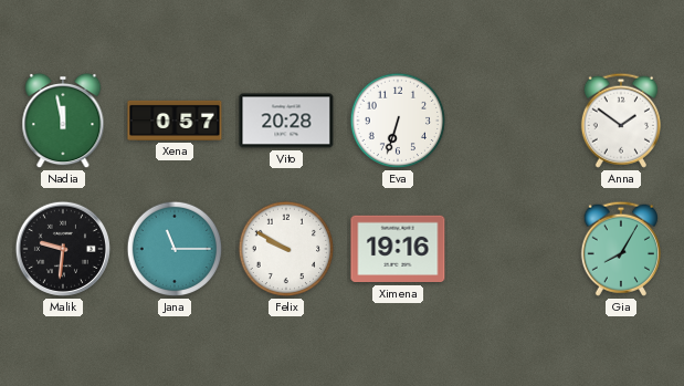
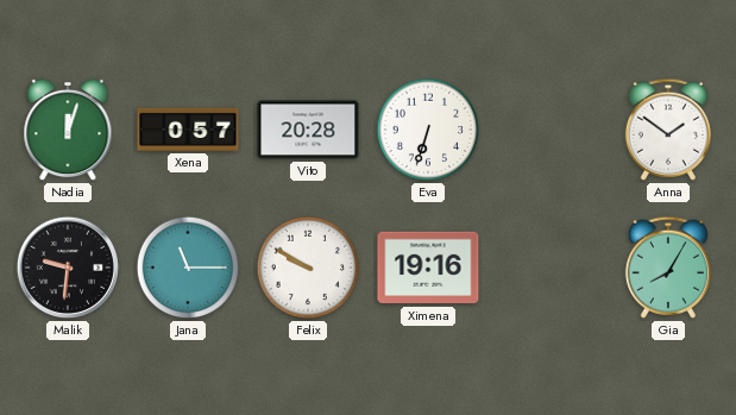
Nadia: 11:58 -> 12:03
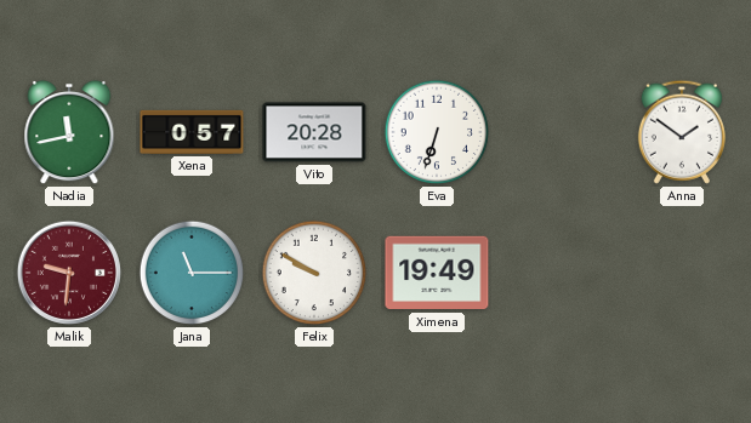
Nadia: 12:03 -> 11:43
Malik dial: black -> burgundy
Ximena: 19:16 -> 19:49
Gia: 8:05 -> none
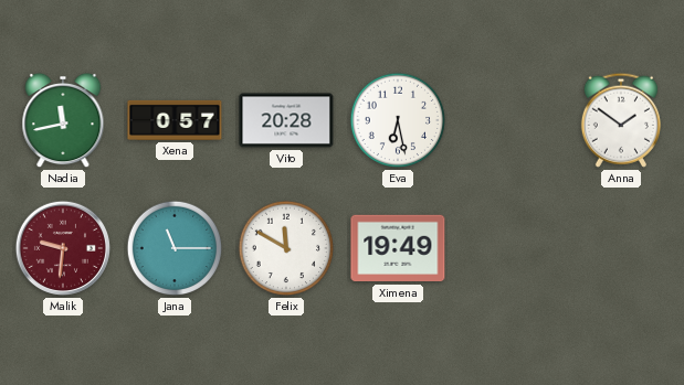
Eva: 6:33 -> 6:28
Felix: 9:50 -> 11:50
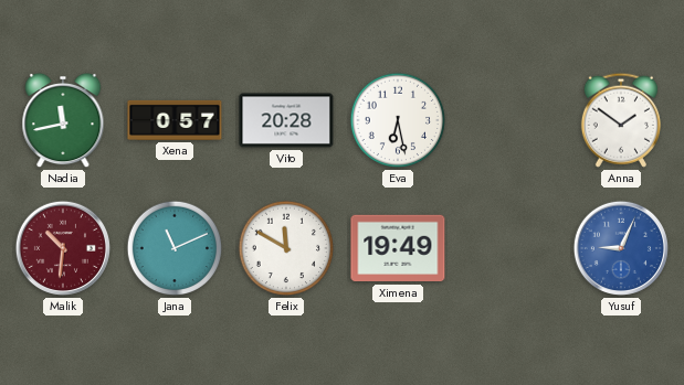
Malik: 9:31 -> 10:31
Jana: 11:15 -> 11:11
Yusuf: none -> 9:04
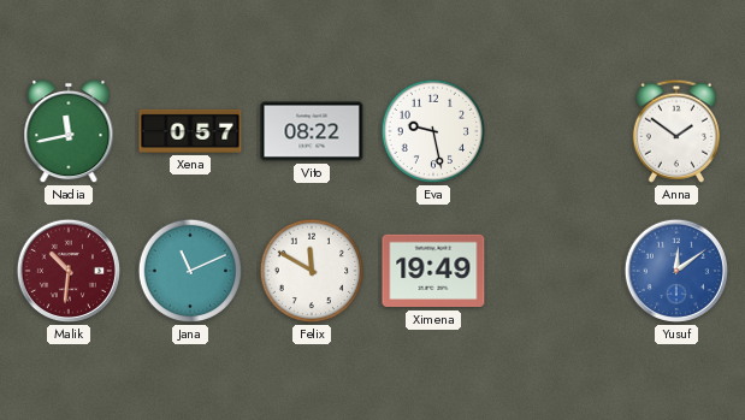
Vito: 20:28 -> 08:22
Eva: 6:28 -> 9:28
Yusuf: 9:04 -> 12:09
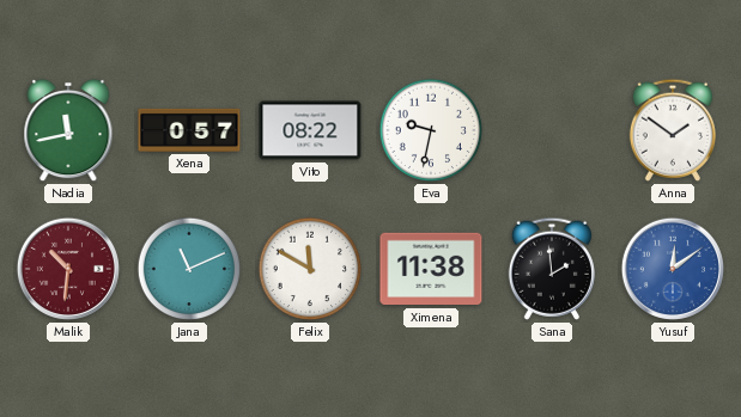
Eva: 9:28 -> 9:32
Ximena: 19:49 -> 11:38
Sana: none -> 1:59
